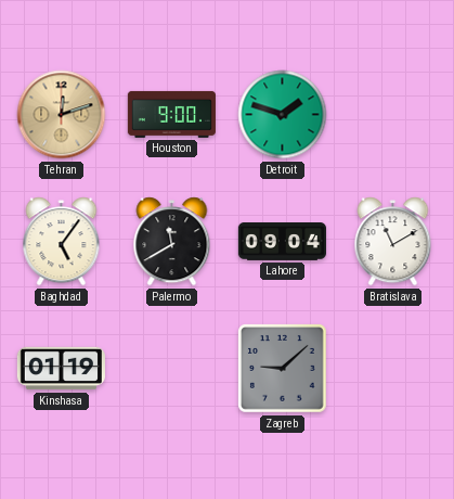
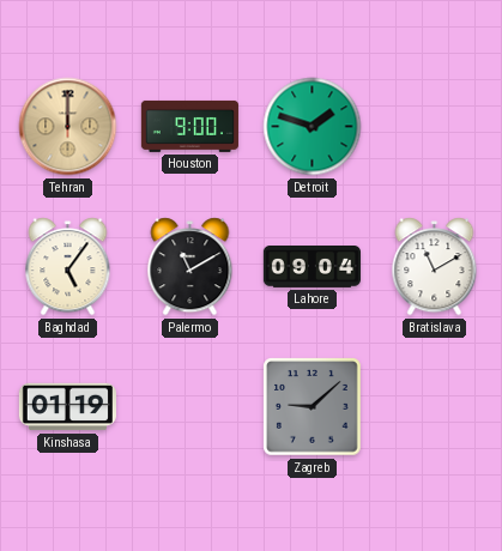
Tehran: 12:12 -> 12:00
Palermo: 11:40 -> 11:10
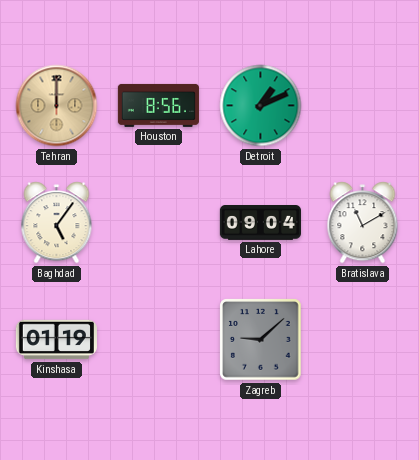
Houston: 9:00 -> 8:56
Detroit: 1:48 -> 1:11
Palermo: 11:10 -> none
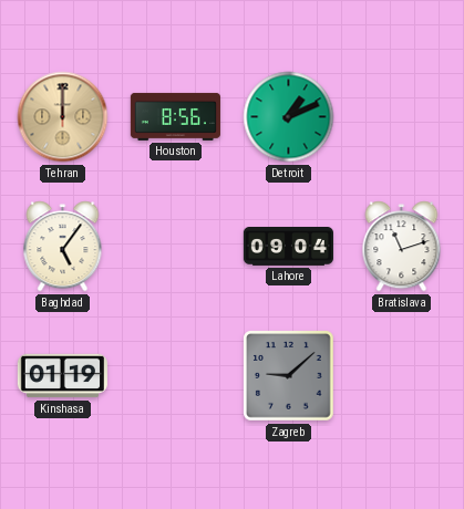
Bratislava: 11:10 -> 11:12
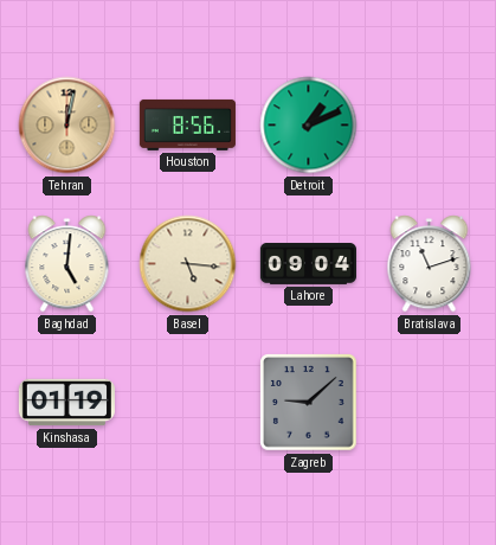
Tehran: 12:00 -> 12:02
Baghdad: 5:06 -> 5:01
Basel: none -> 5:16
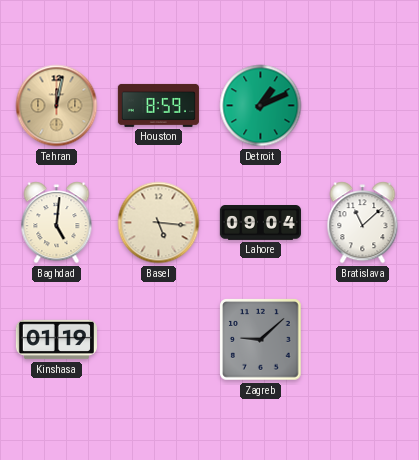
Houston: 8:56 -> 8:59
Bratislava: 11:12 -> 11:08
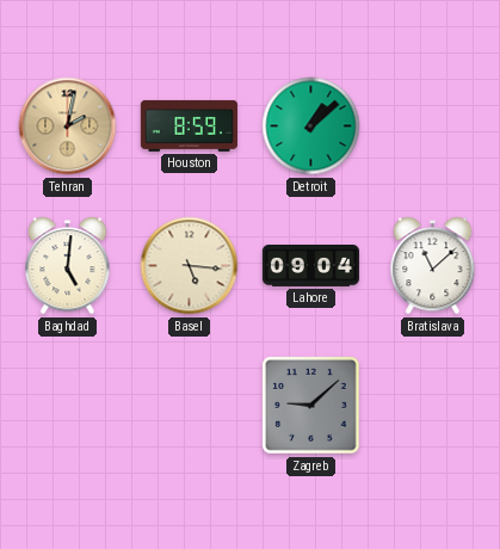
Tehran: 12:02 -> 2:02
Detroit: 1:11 -> 1:08
Kinshasa: 01:19 -> none
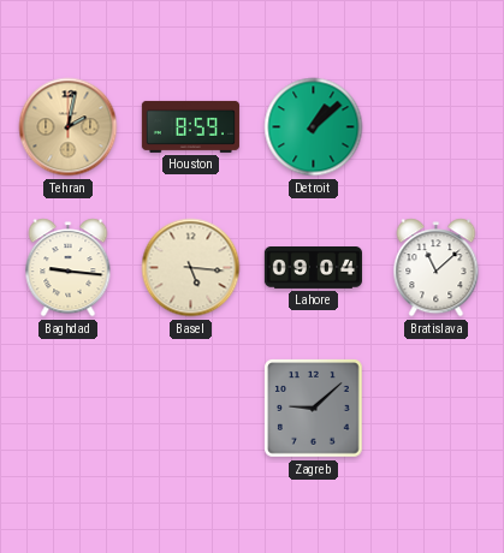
Baghdad: 5:01 -> 9:16
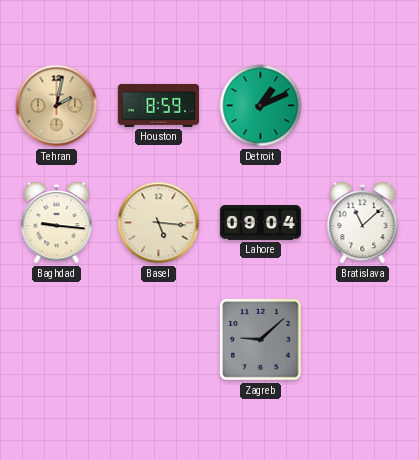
Detroit: 1:08 -> 1:11
